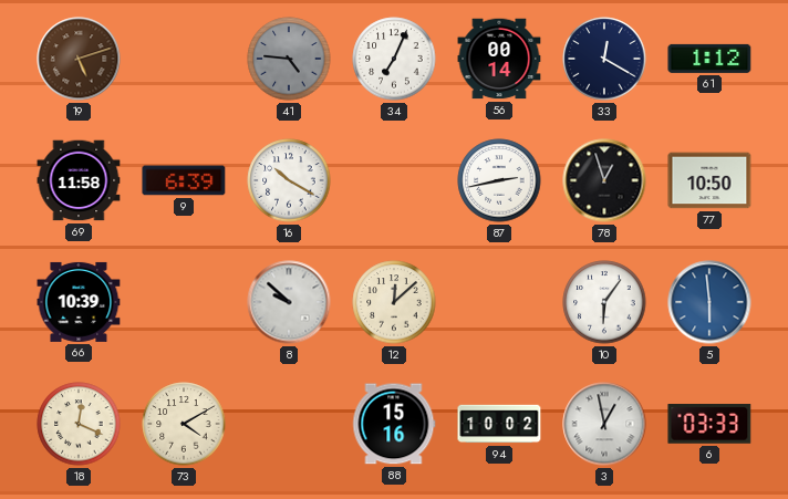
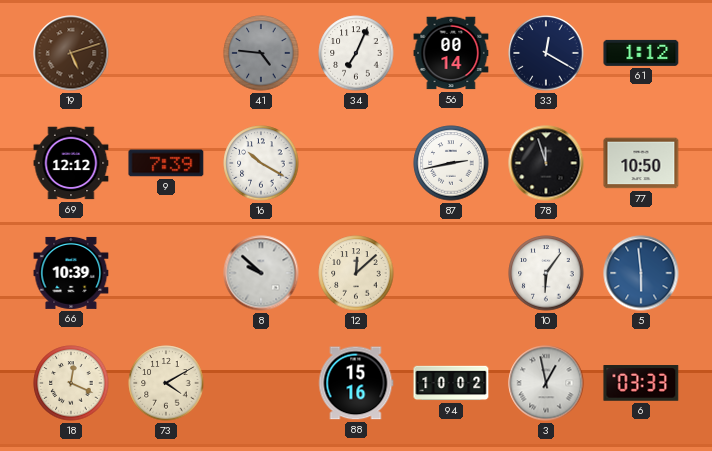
69: 11:58 -> 12:12
9: 6:39 -> 7:39
78: 12:57 -> 11:57
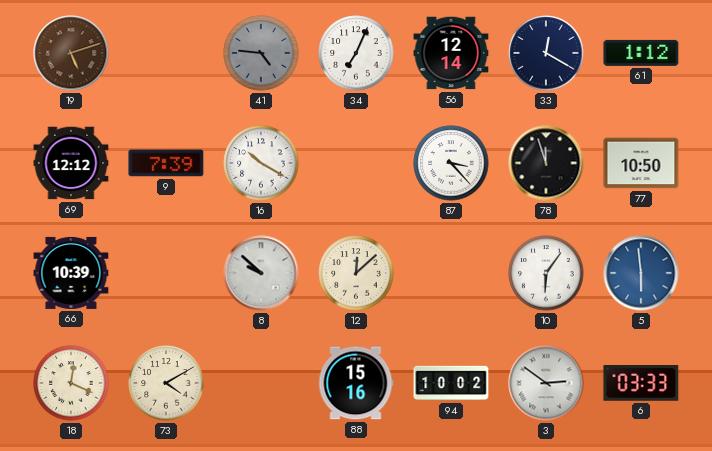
56: 00:14 -> 12:14
87: 2:43 -> 3:23
3: 12:58 -> 2:51
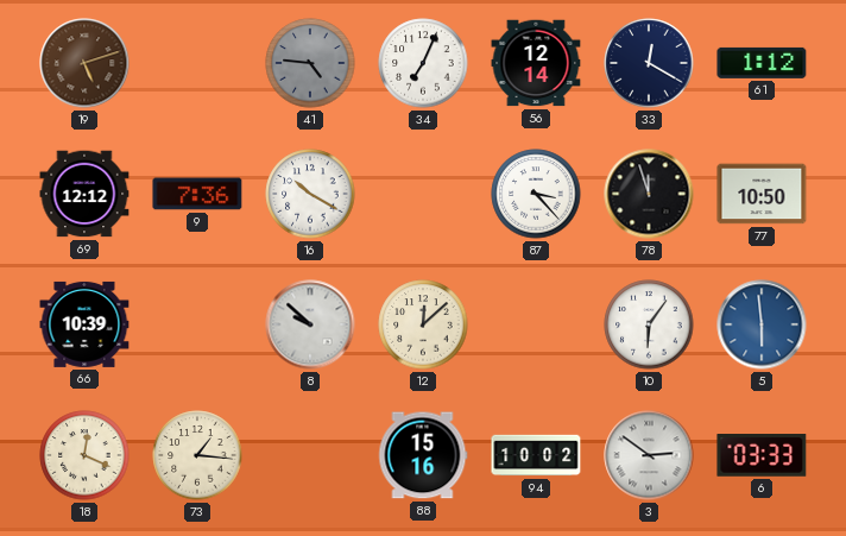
9: 7:39 -> 7:36
73: 4:10 -> 1:16
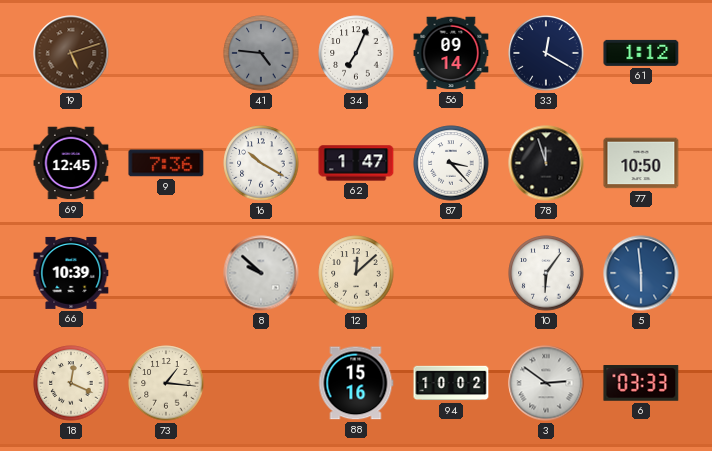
56: 12:14 -> 09:14
69: 12:12 -> 12:45
62: none -> 1:47
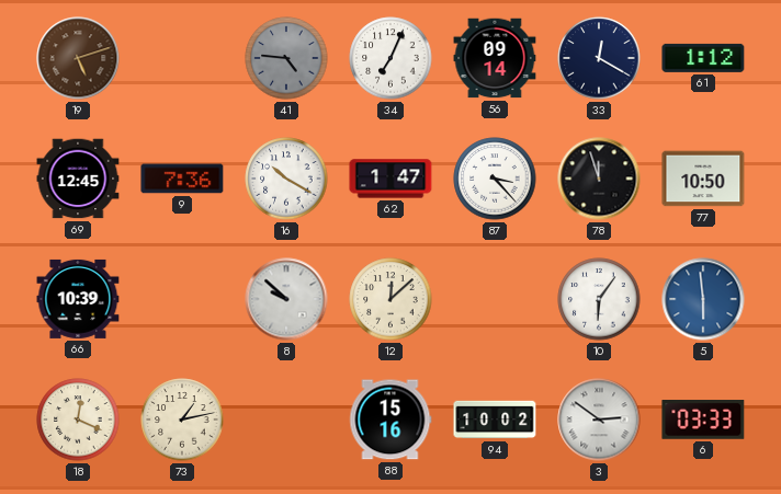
73: 1:16 -> 1:13
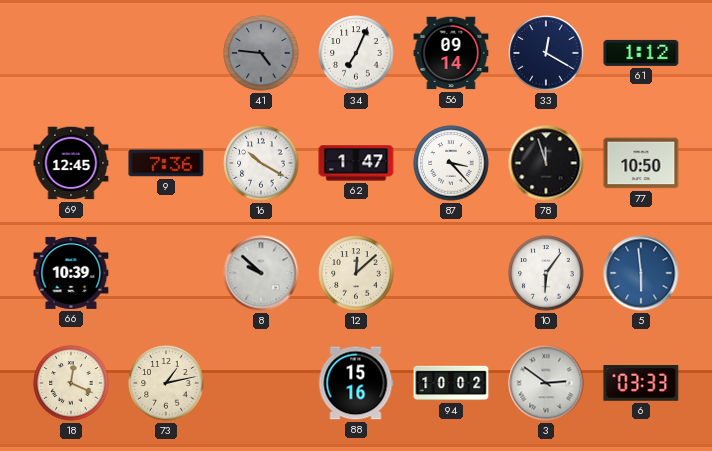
19: 5:12 -> none
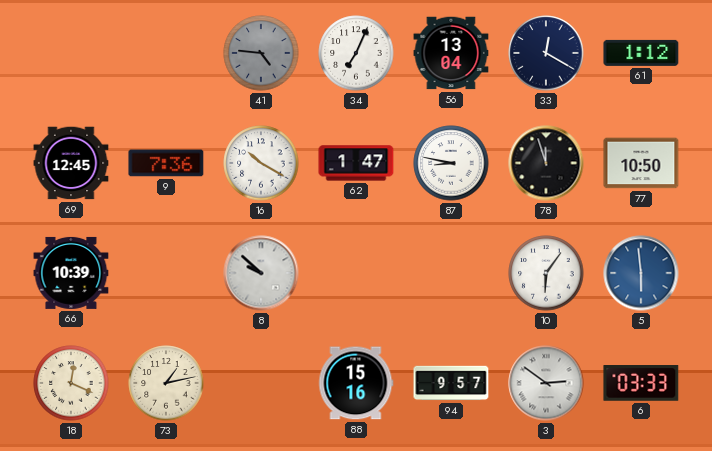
56: 09:14 -> 13:04
87: 3:23 -> 8:47
12: 12:08 -> none
94: 10:02 -> 9:57
